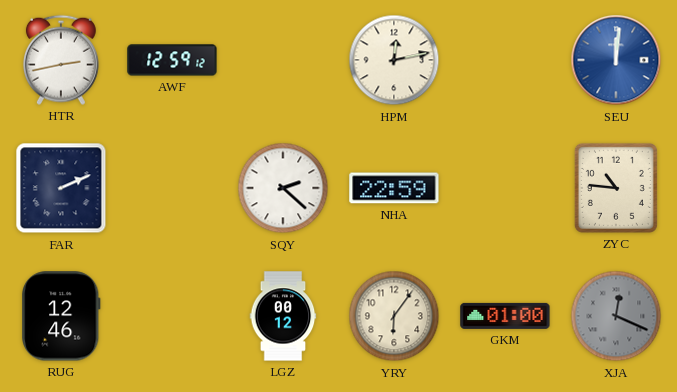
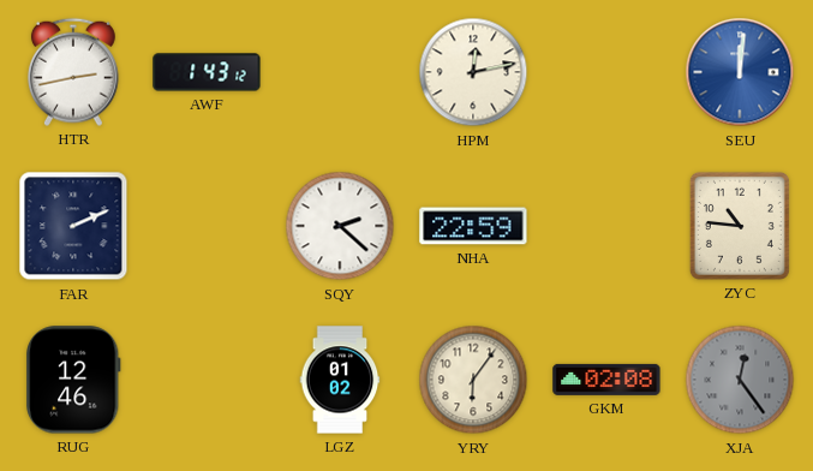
AWF: 12:59 -> 1:43
LGZ: 00:12 -> 01:02
GKM: 01:00 -> 02:08
XJA: 12:19 -> 12:24
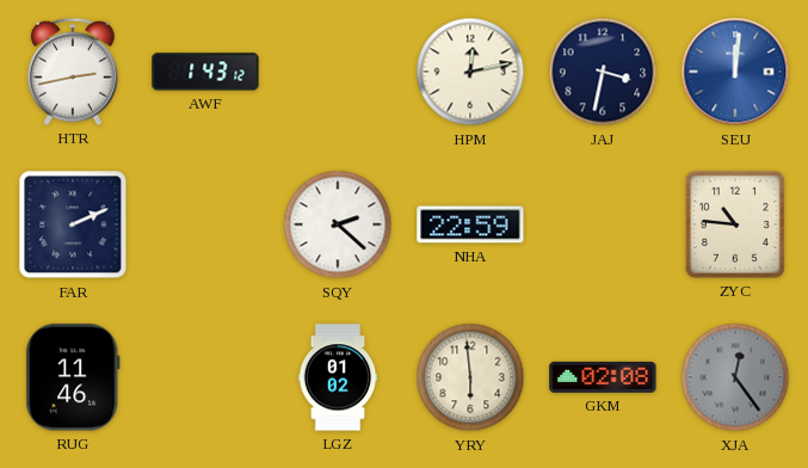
JAJ: none -> 3:32
RUG: 12:46 -> 11:46
YRY: 6:06 -> 5:59
